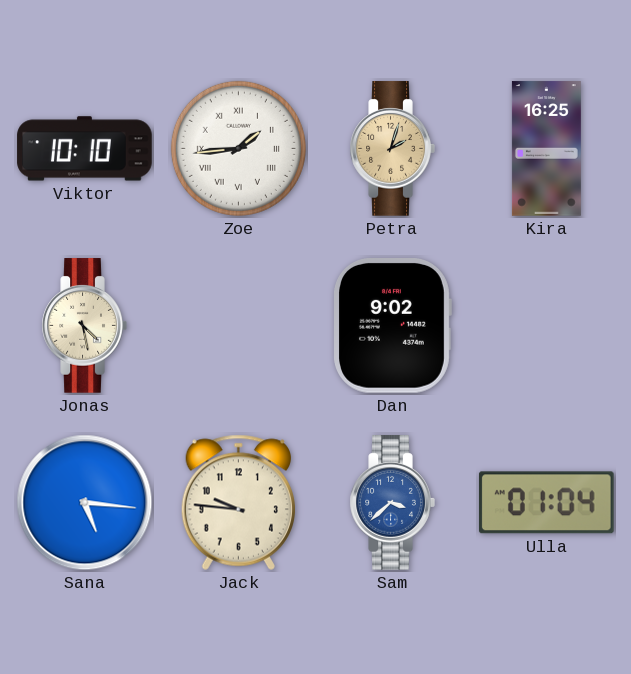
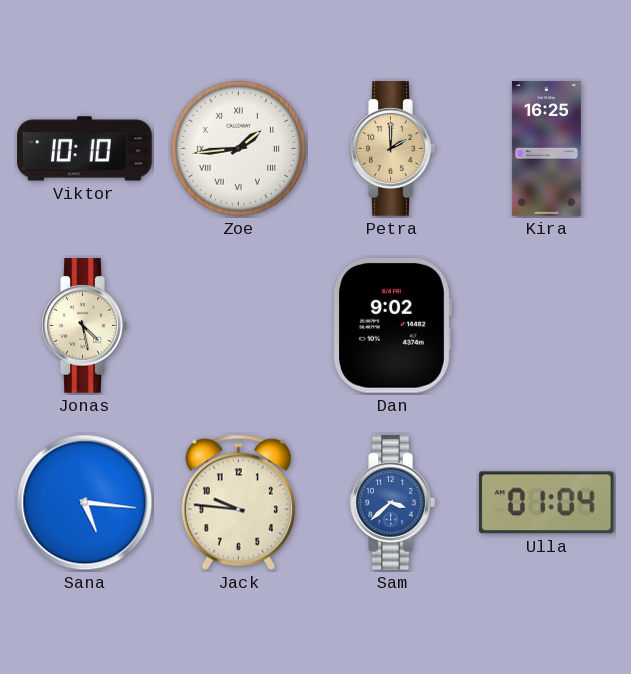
Petra: 2:03 -> 2:00
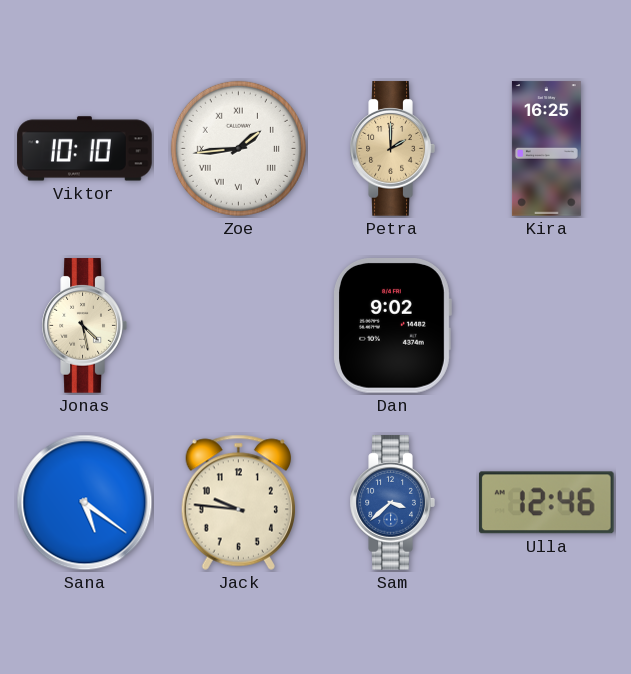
Sana: 5:16 -> 5:21
Ulla: 01:04 -> 12:46
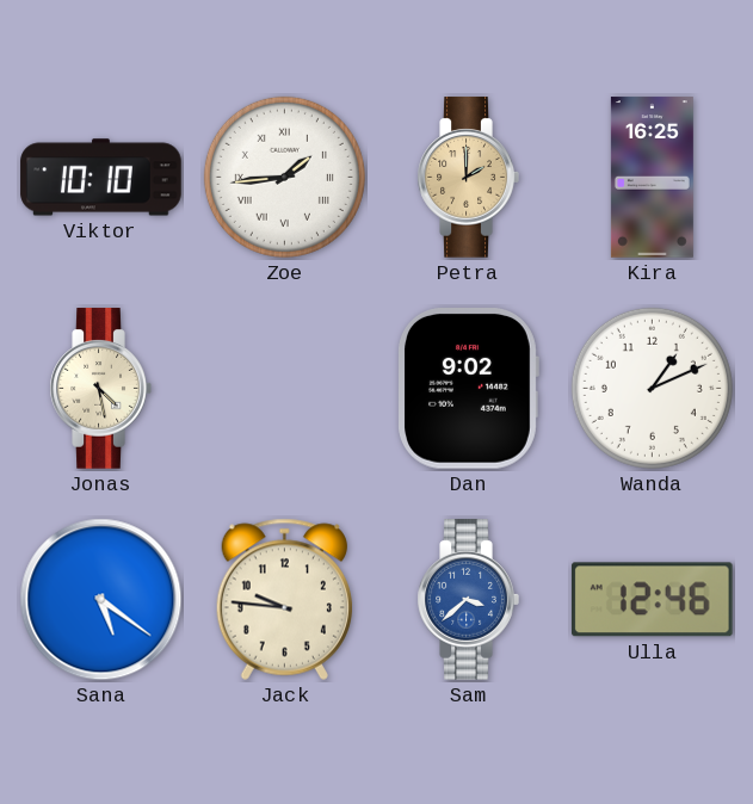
Wanda: none -> 1:11
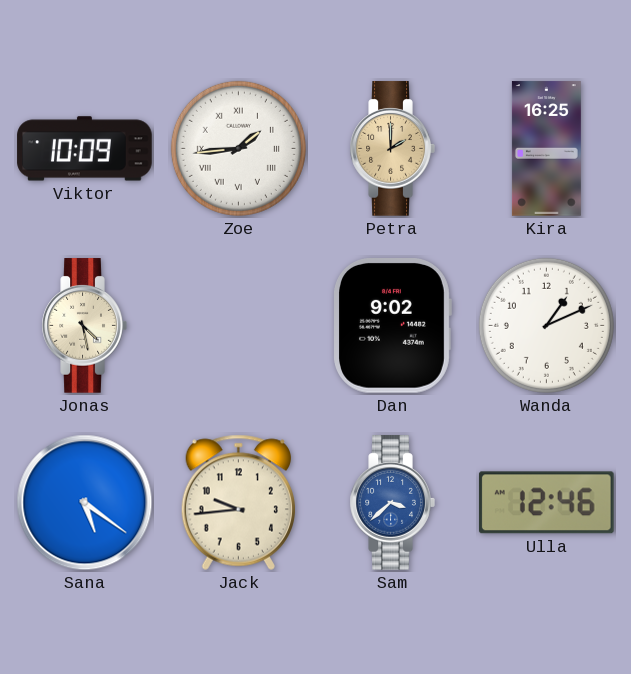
Viktor: 10:10 -> 10:09
Jack: 9:46 -> 9:44
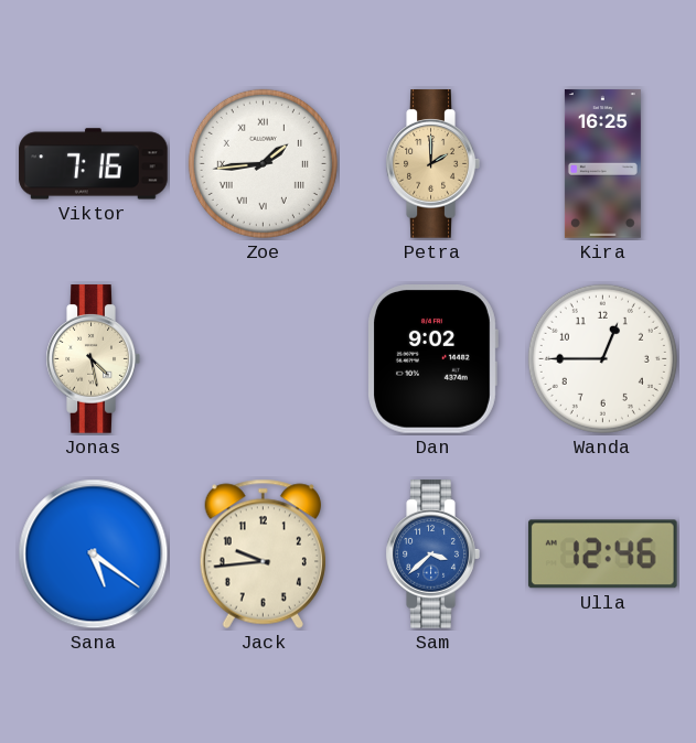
Viktor: 10:09 -> 7:16
Wanda: 1:11 -> 12:45
